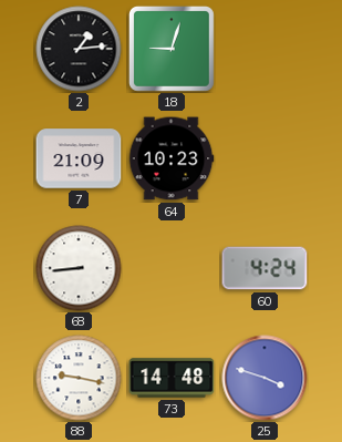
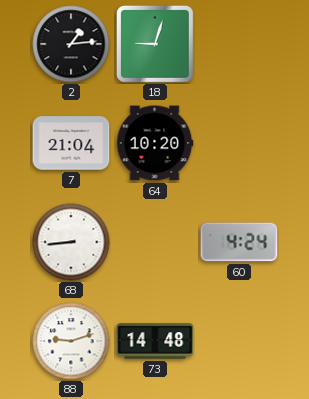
7: 21:09 -> 21:04
64: 10:23 -> 10:20
88: 9:17 -> 9:12
25: 3:48 -> none
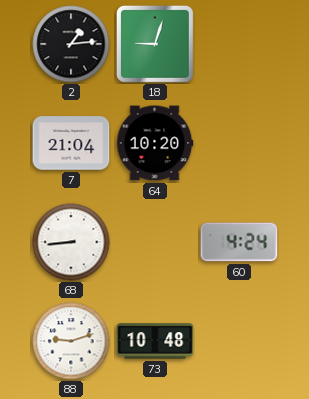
73: 14:48 -> 10:48
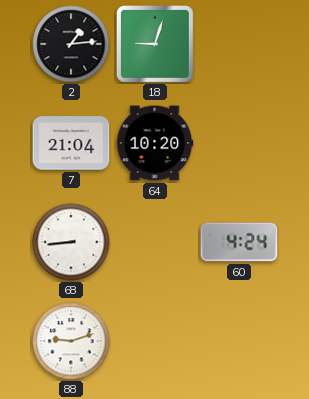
73: 10:48 -> none
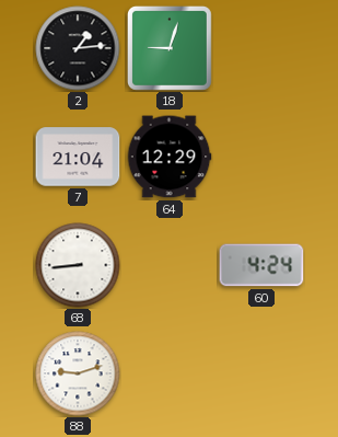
64: 10:20 -> 12:29
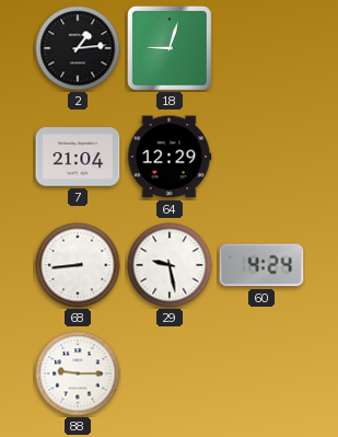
29: none -> 9:28
88: 9:12 -> 9:15
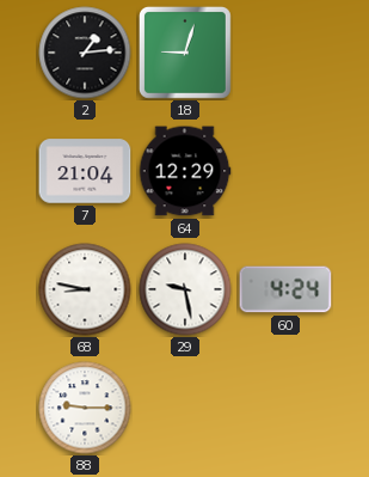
68: 8:44 -> 8:47
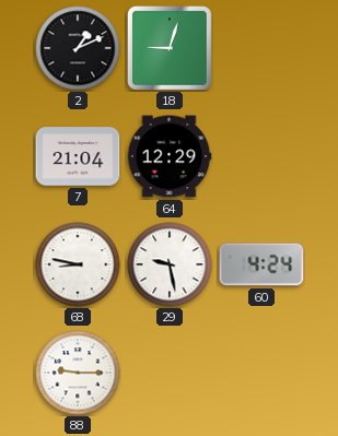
2: 1:14 -> 1:11
